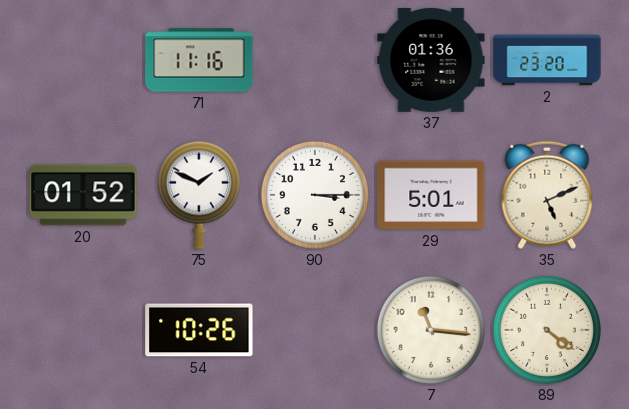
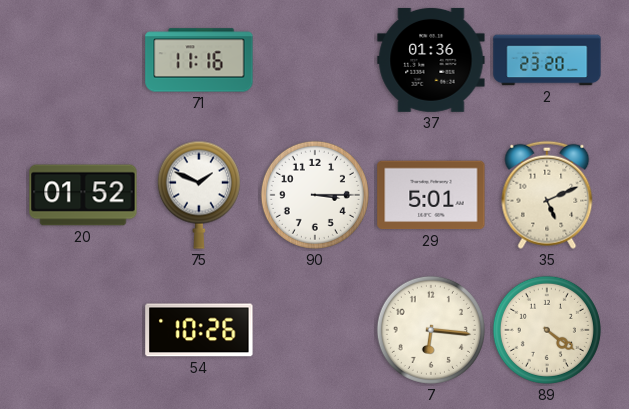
7: 11:16 -> 6:16
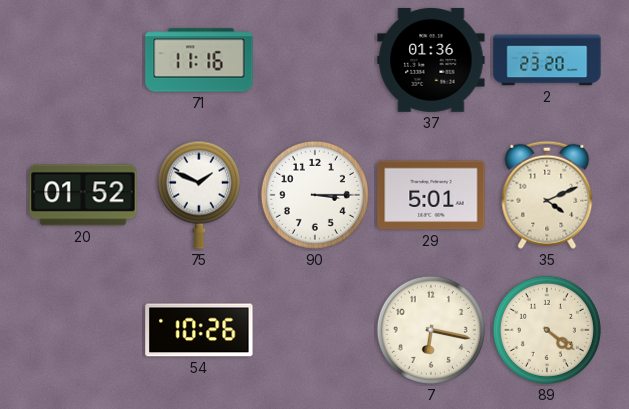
35: 5:11 -> 4:11
7: 6:16 -> 6:17
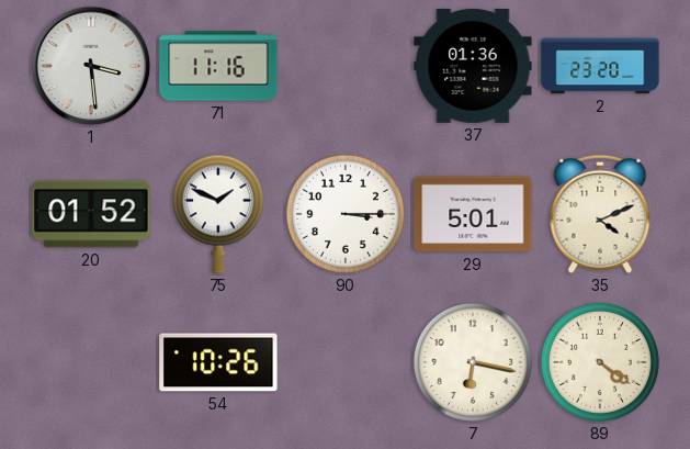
1: none -> 3:29
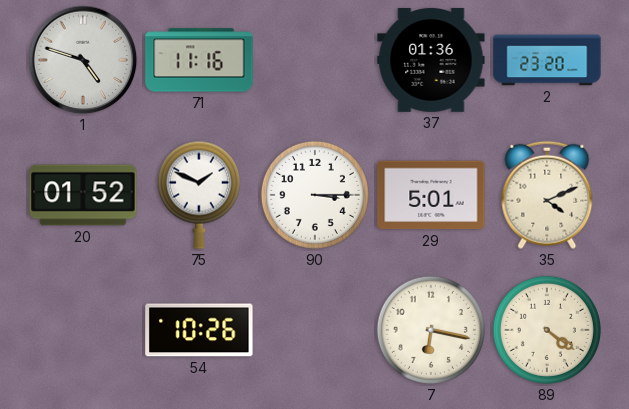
1: 3:29 -> 4:48
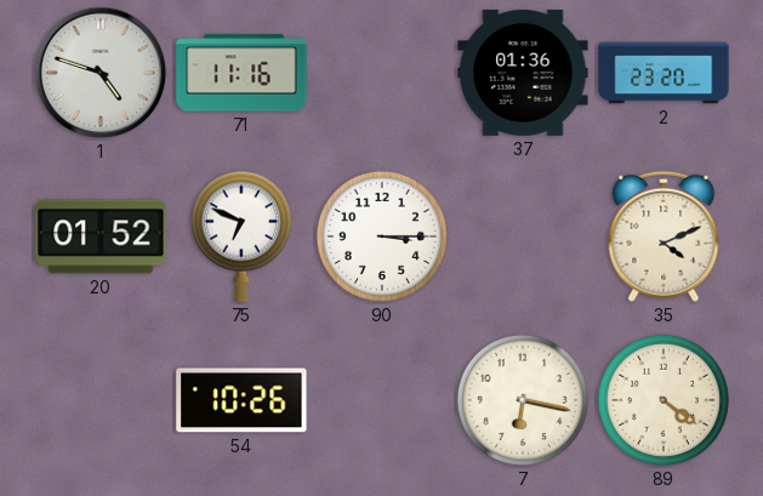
75: 1:49 -> 6:49
29: 5:01 -> none
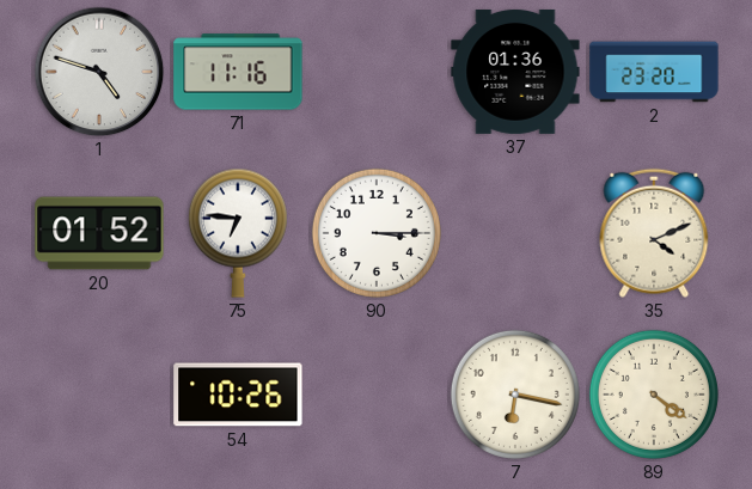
75: 6:49 -> 6:46
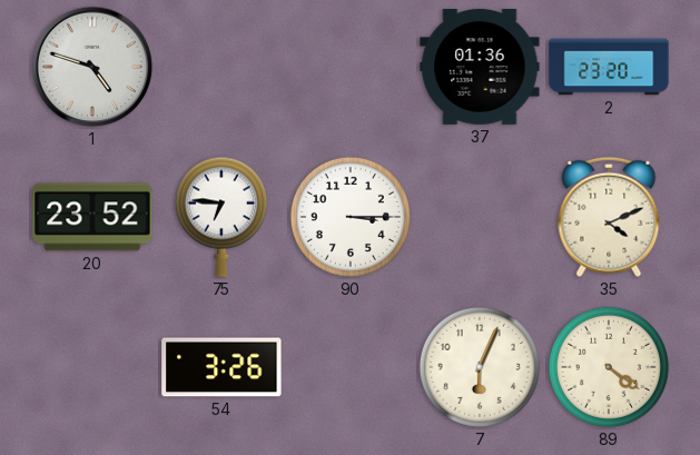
71: 11:16 -> none
20: 01:52 -> 23:52
54: 10:26 -> 3:26
7: 6:17 -> 6:04
